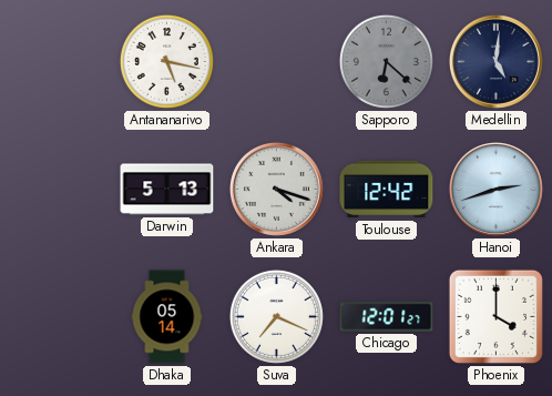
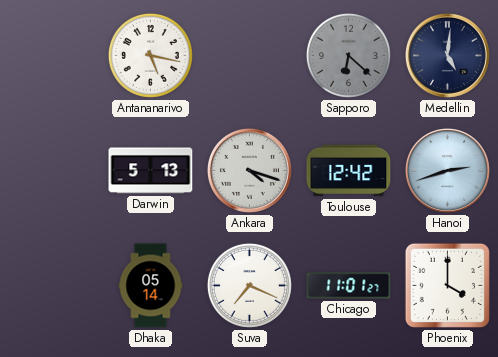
Chicago: 12:01 -> 11:01
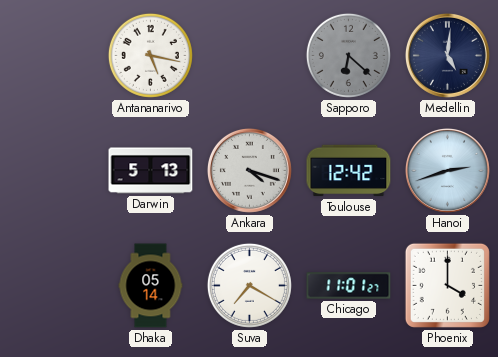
Suva: 7:19 -> 7:20
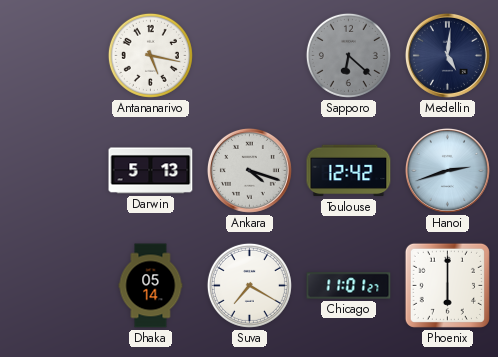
Phoenix: 4:00 -> 6:00
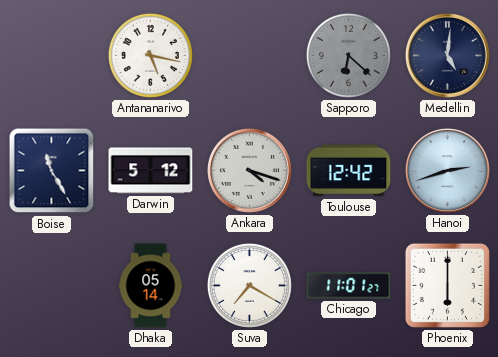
Boise: none -> 11:25
Darwin: 5:13 -> 5:12
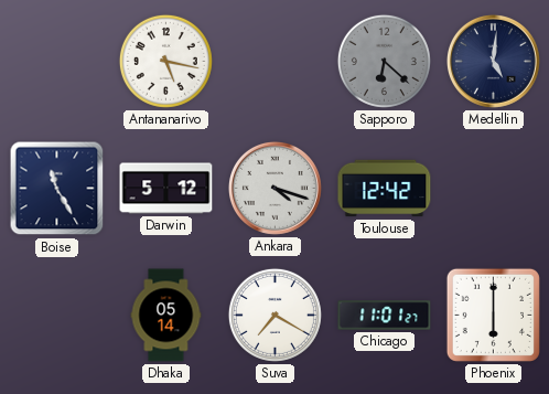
Hanoi: 2:42 -> none
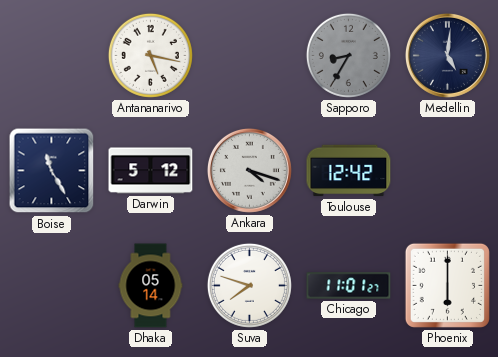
Sapporo: 6:22 -> 8:35
Suva: 7:20 -> 7:48
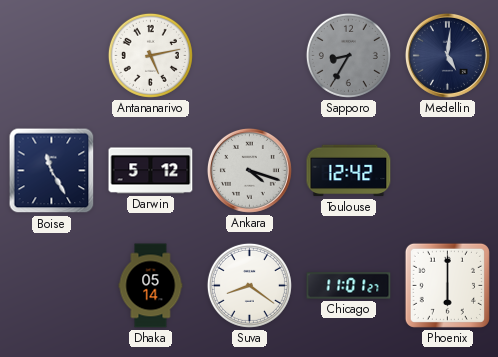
Antananarivo: 5:17 -> 5:13
Suva: 7:48 -> 8:21
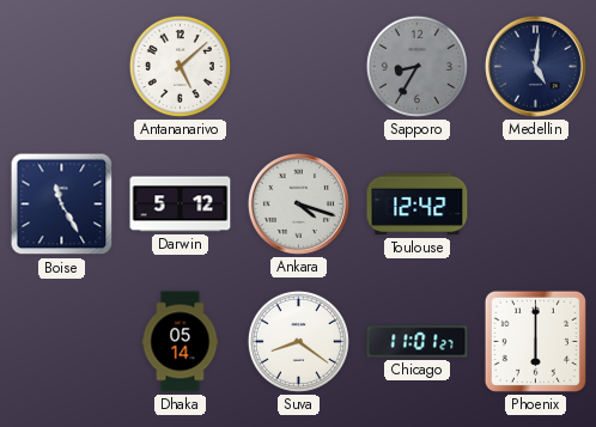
Antananarivo: 5:13 -> 5:08
